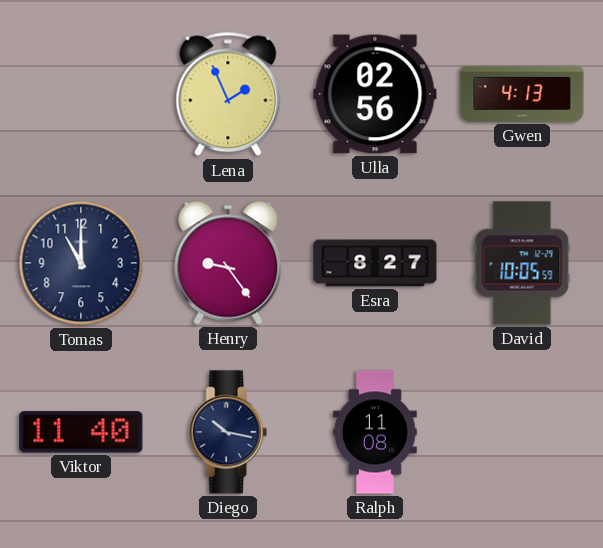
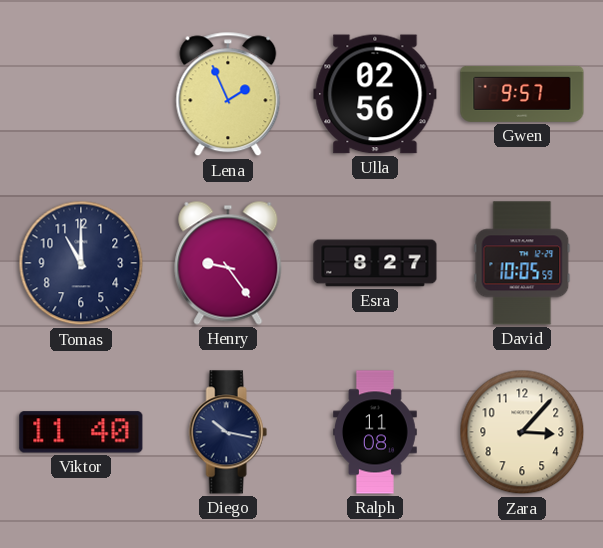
Gwen: 4:13 -> 9:57
Zara: none -> 3:07
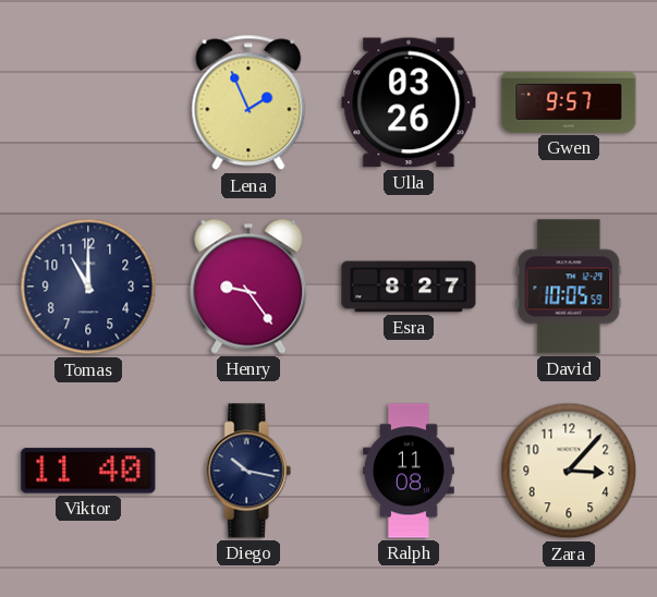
Ulla: 02:56 -> 03:26
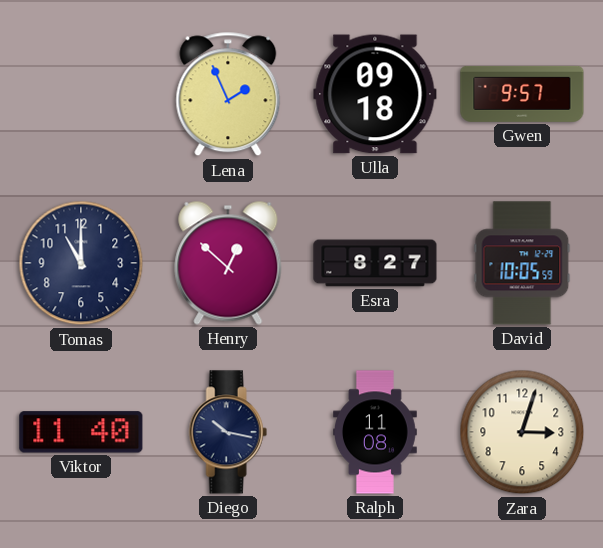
Ulla: 03:26 -> 09:18
Henry: 9:24 -> 12:52
Zara: 3:07 -> 3:03
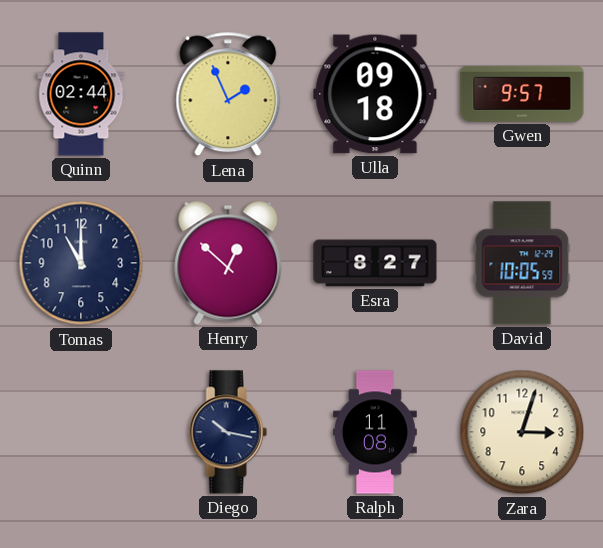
Quinn: none -> 02:44
Viktor: 11:40 -> none
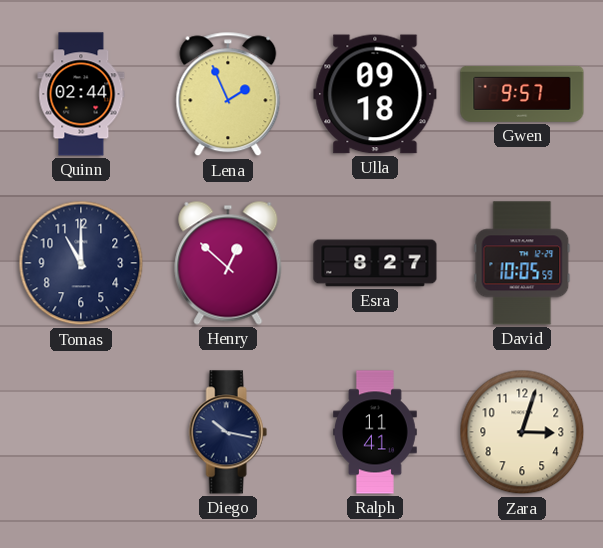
Ralph: 11:08 -> 11:41
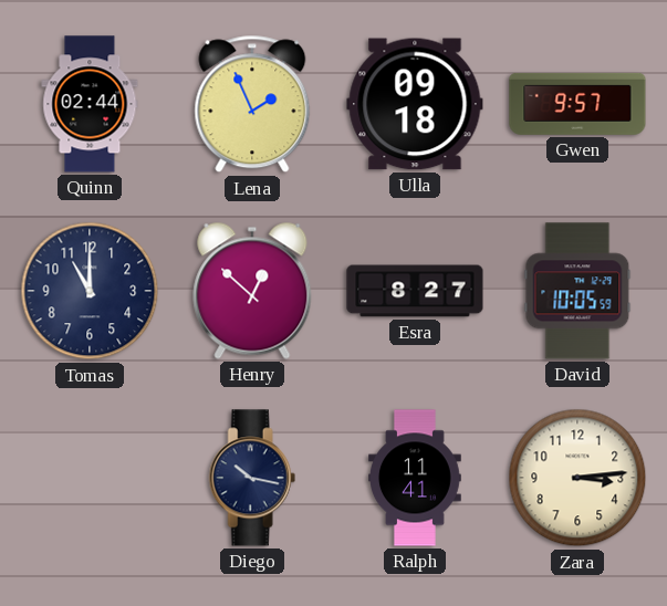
Zara: 3:03 -> 3:14
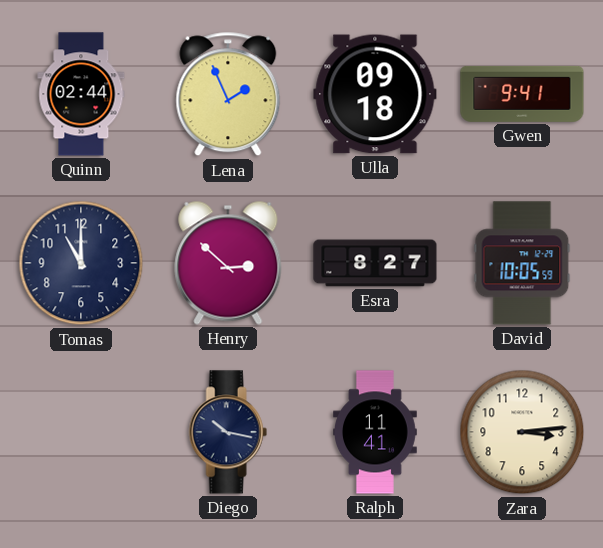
Gwen: 9:57 -> 9:41
Henry: 12:52 -> 2:52
